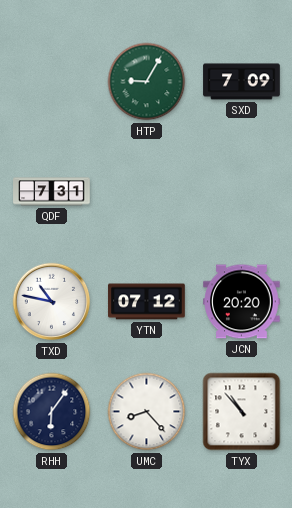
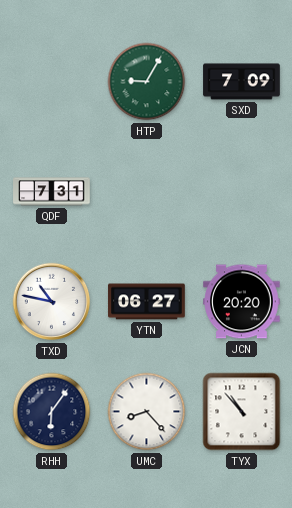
YTN: 07:12 -> 06:27
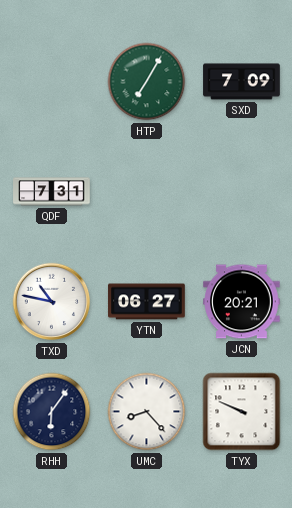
HTP: 9:05 -> 7:05
JCN: 20:20 -> 20:21
TYX: 10:53 -> 9:49
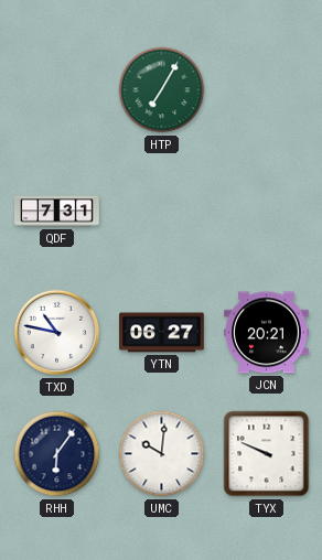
SXD: 7:09 -> none
UMC: 8:23 -> 10:01
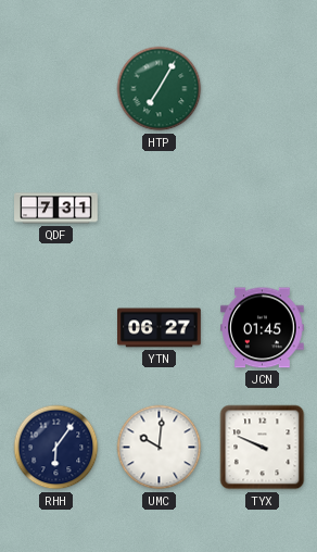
TXD: 10:47 -> none
JCN: 20:21 -> 01:45
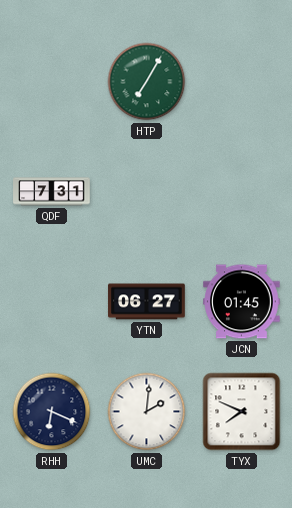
RHH: 6:06 -> 6:19
UMC: 10:01 -> 2:01
TYX: 9:49 -> 7:49
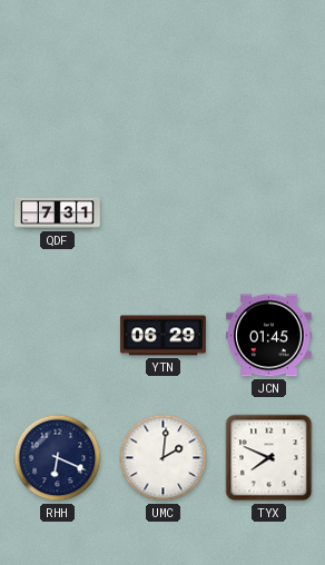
HTP: 7:05 -> none
YTN: 06:27 -> 06:29
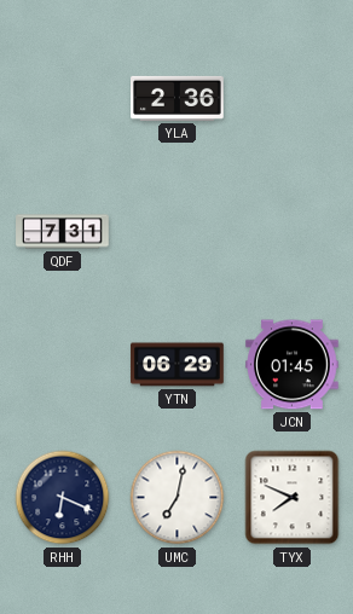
YLA: none -> 2:36
UMC: 2:01 -> 7:02
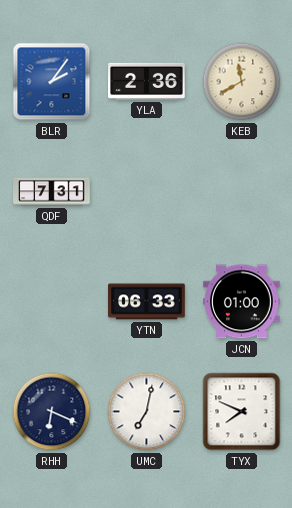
BLR: none -> 2:06
KEB: none -> 11:40
YTN: 06:29 -> 06:33
JCN: 01:45 -> 01:00
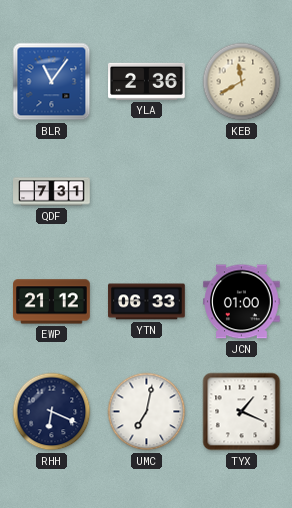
BLR: 2:06 -> 11:06
EWP: none -> 21:12
TYX: 7:49 -> 1:19
